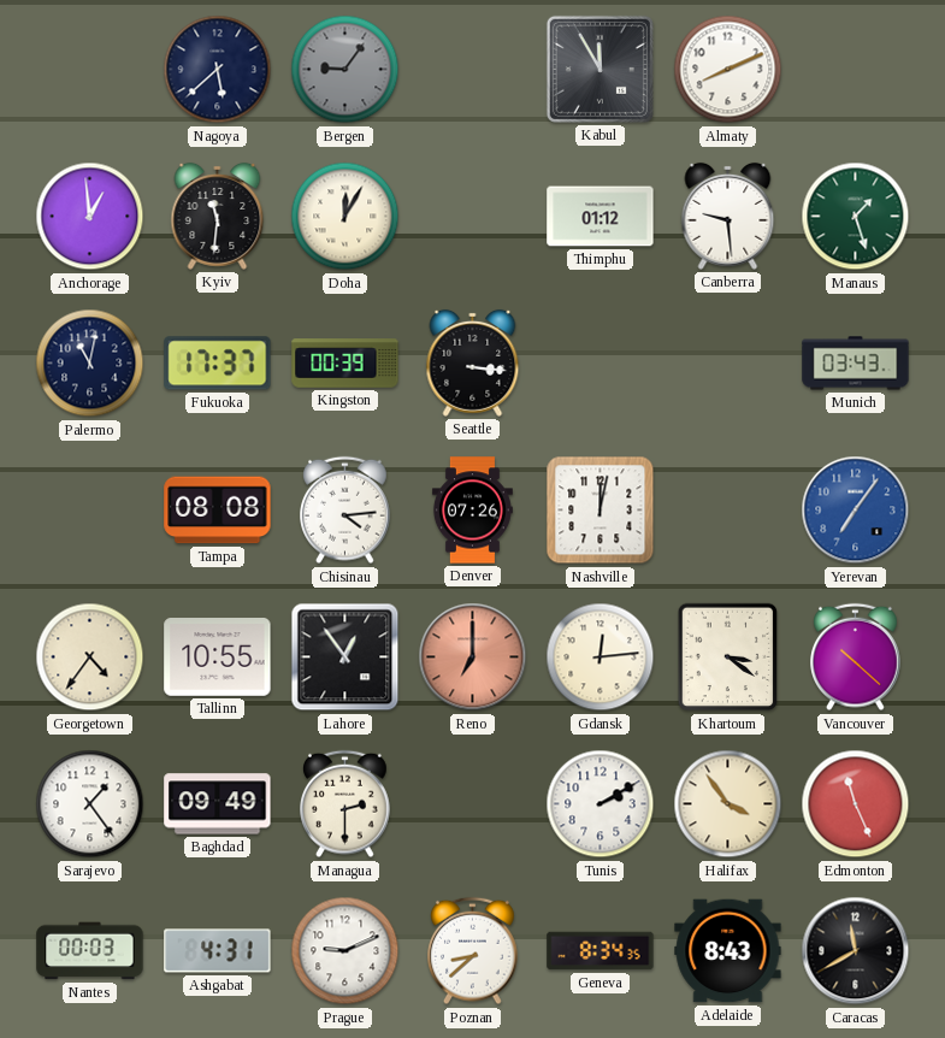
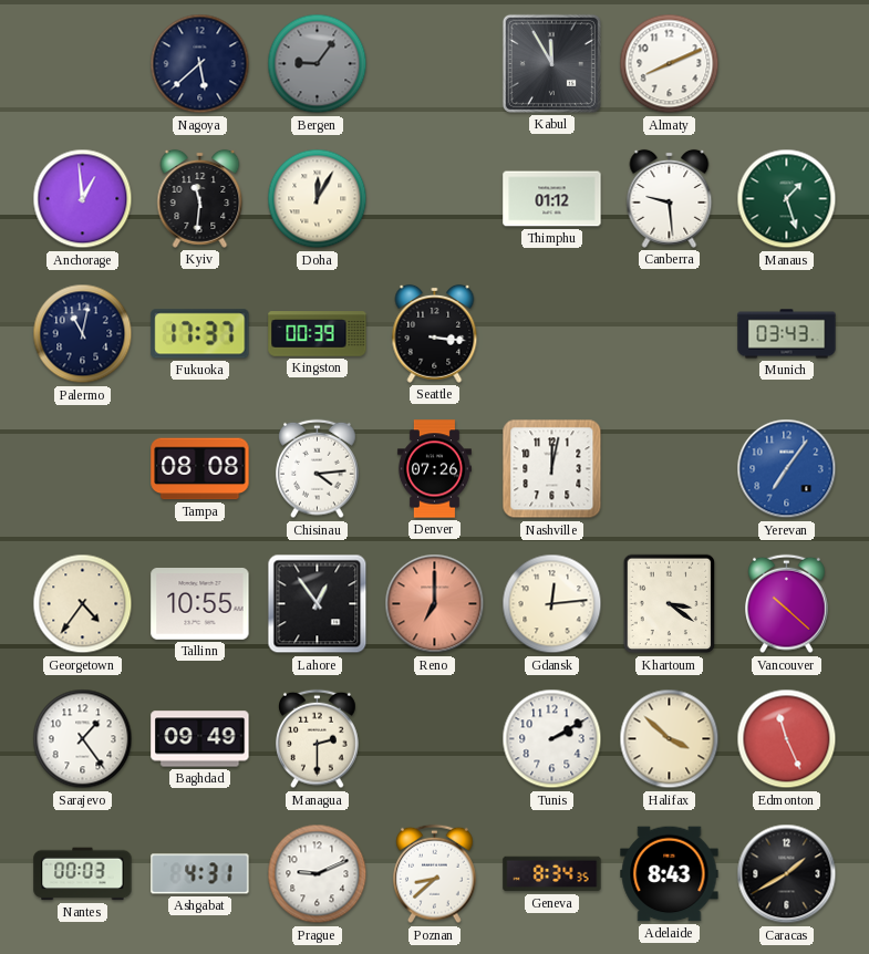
Halifax: 3:54 -> 3:52
Caracas: 11:40 -> 1:40
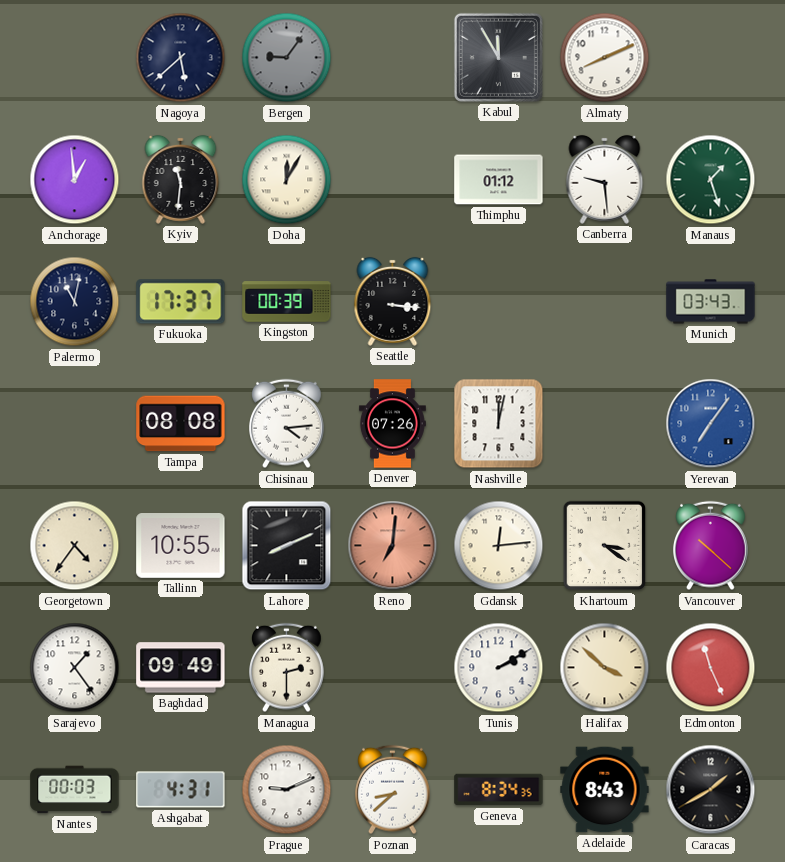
Lahore: 12:54 -> 8:11
Reno: 7:00 -> 7:01
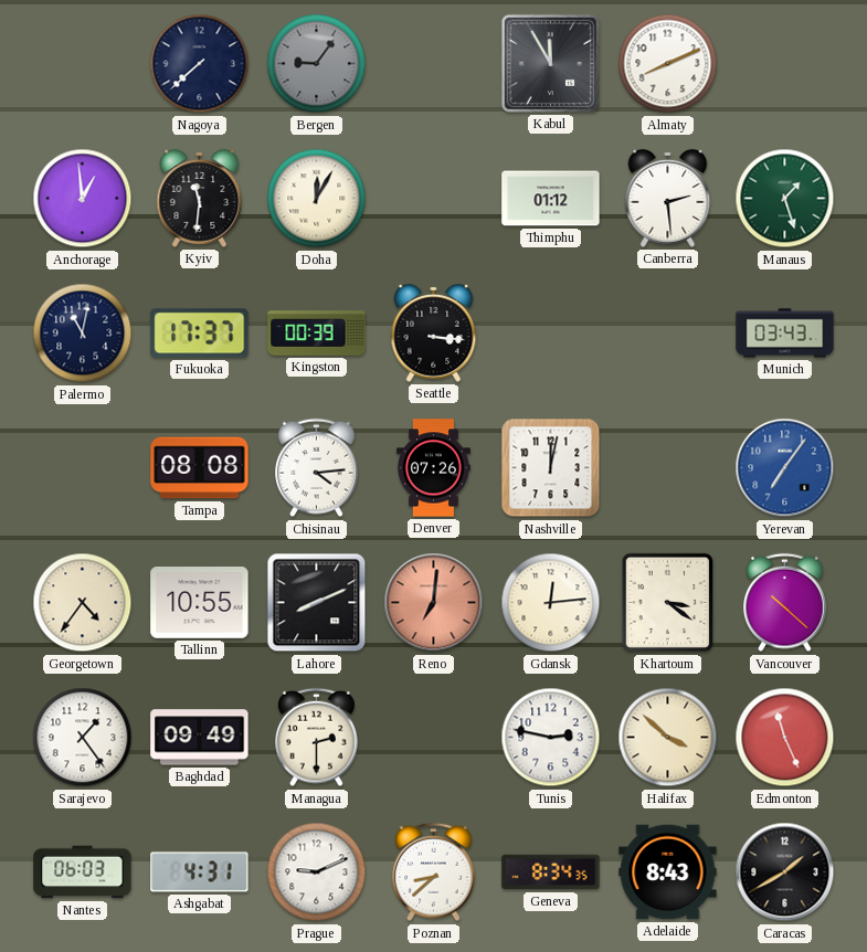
Nagoya: 5:38 -> 7:38
Canberra: 9:29 -> 2:29
Tunis: 2:10 -> 2:47
Nantes: 00:03 -> 06:03
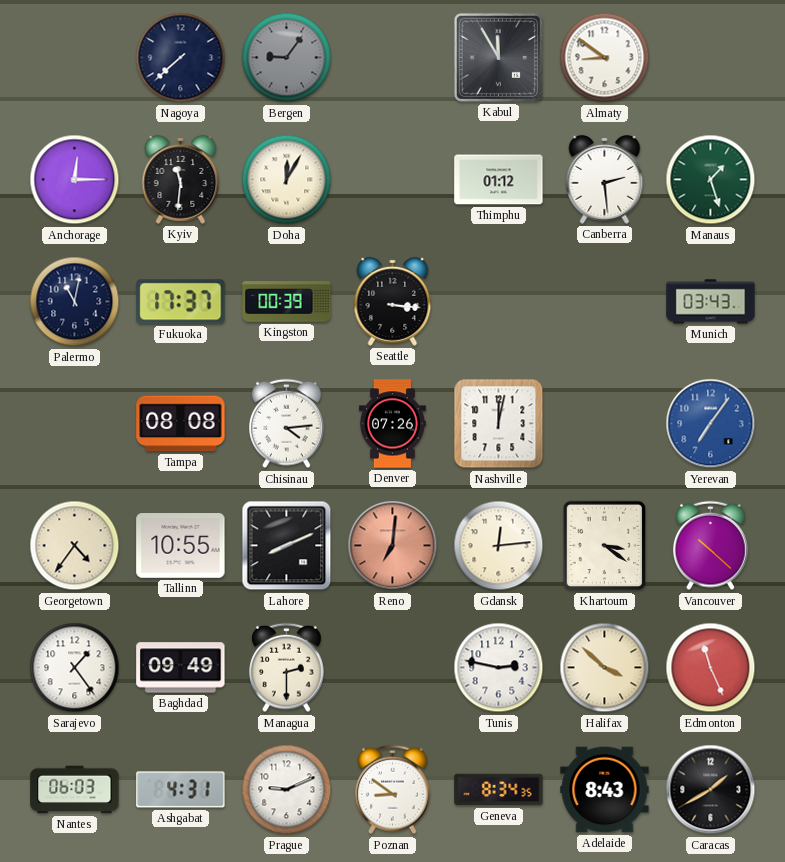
Almaty: 8:11 -> 8:51
Anchorage: 12:59 -> 12:15
Poznan: 8:38 -> 8:51
